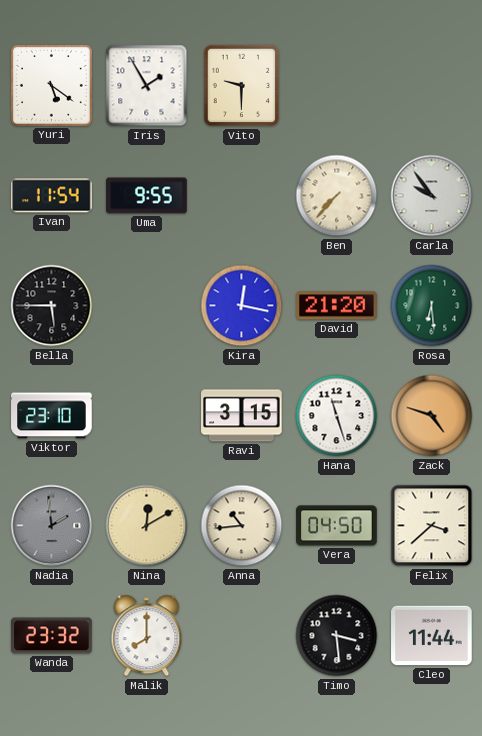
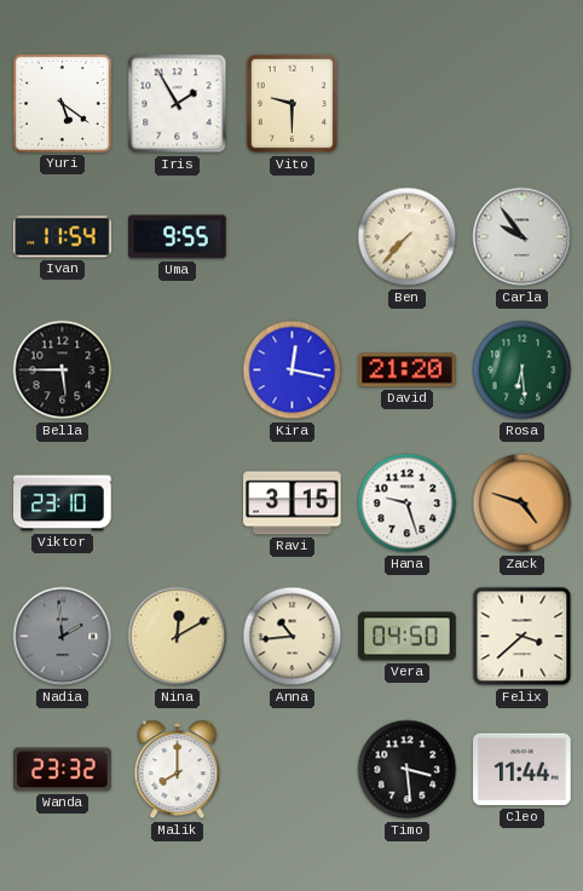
Hana: 11:27 -> 9:27
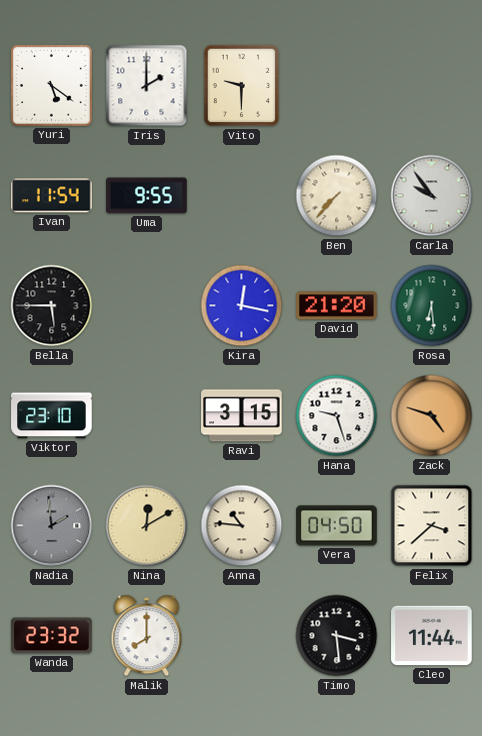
Iris: 1:55 -> 2:00
Anna: 10:44 -> 10:46
